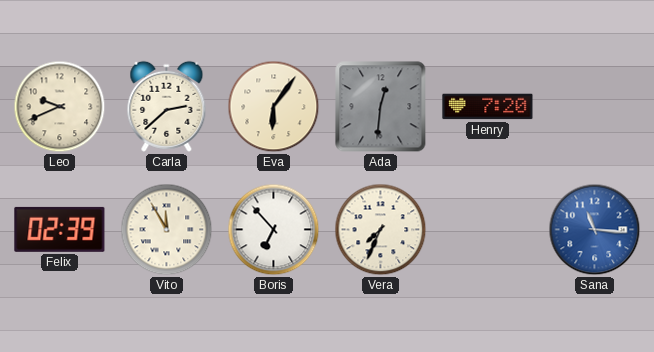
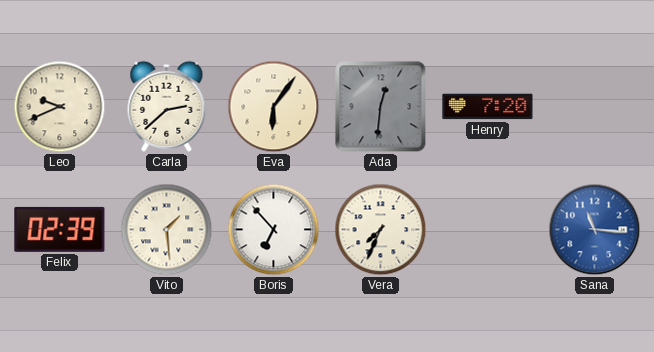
Vito: 11:55 -> 1:29
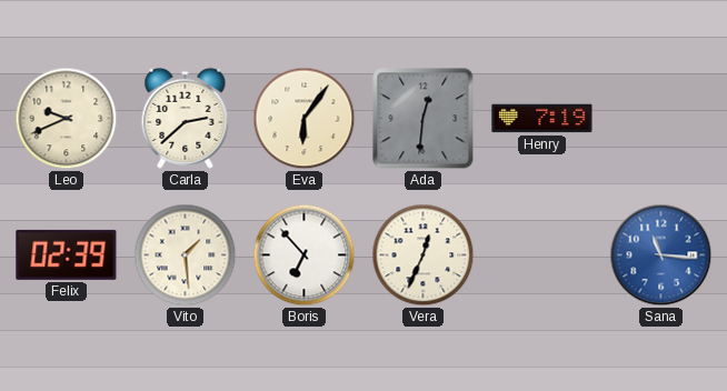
Henry: 7:20 -> 7:19
Vera: 7:34 -> 12:34
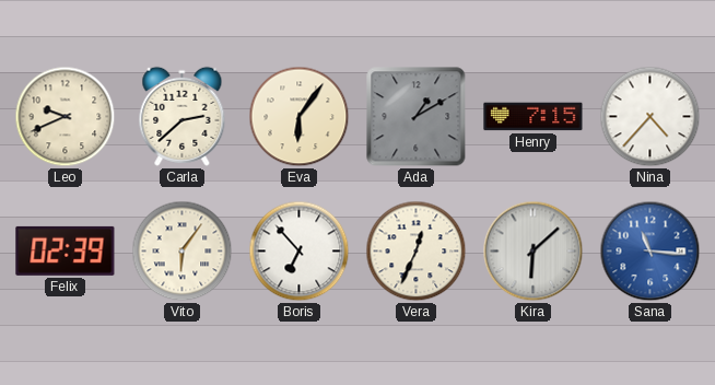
Ada: 12:31 -> 1:10
Henry: 7:19 -> 7:15
Nina: none -> 4:37
Vito: 1:29 -> 6:06
Kira: none -> 6:08
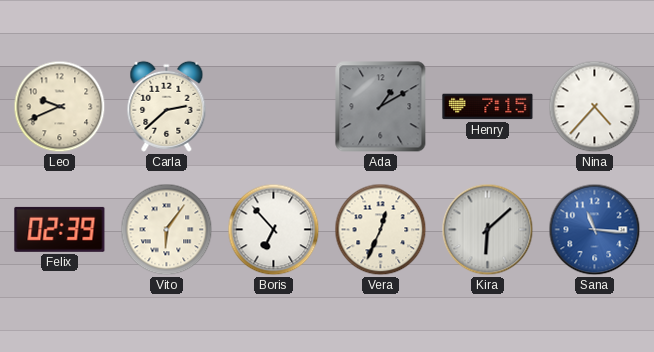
Eva: 6:06 -> none
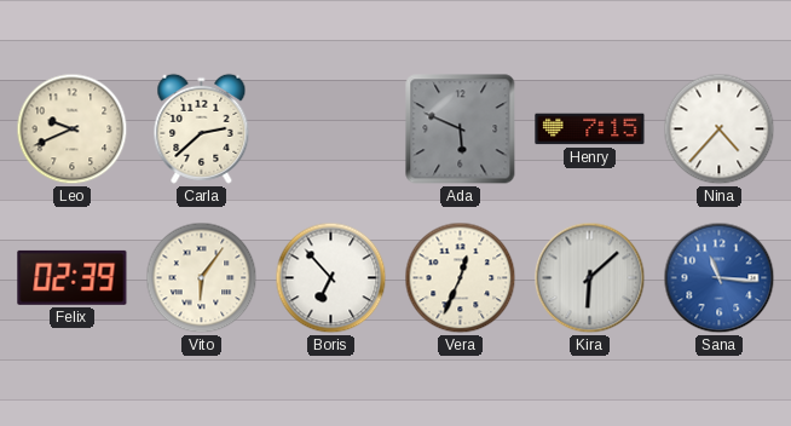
Ada: 1:10 -> 5:49
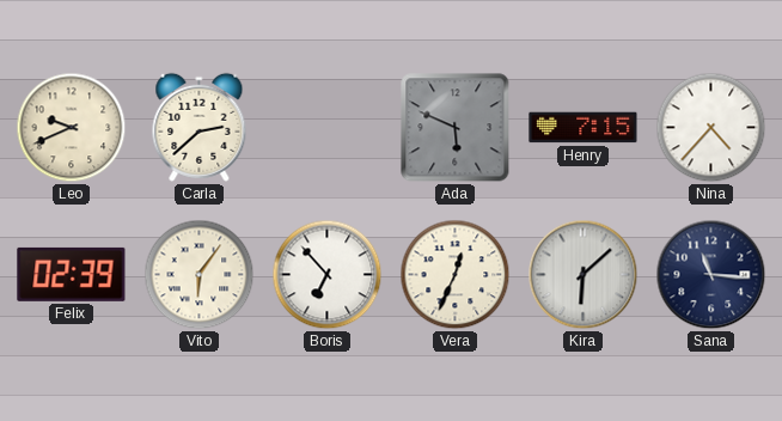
Sana dial: blue -> navy
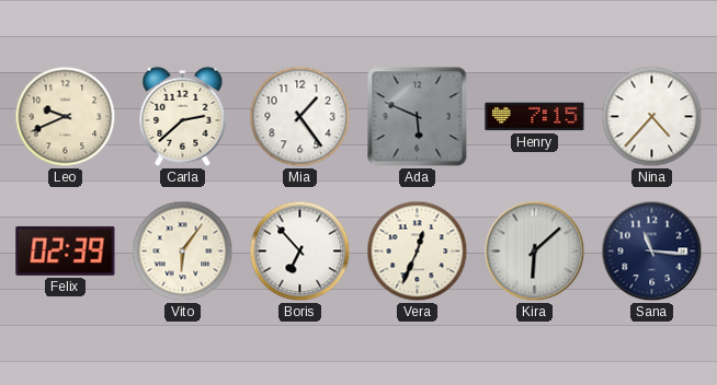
Mia: none -> 1:24
